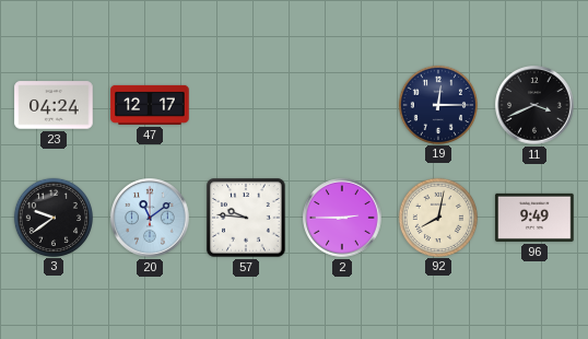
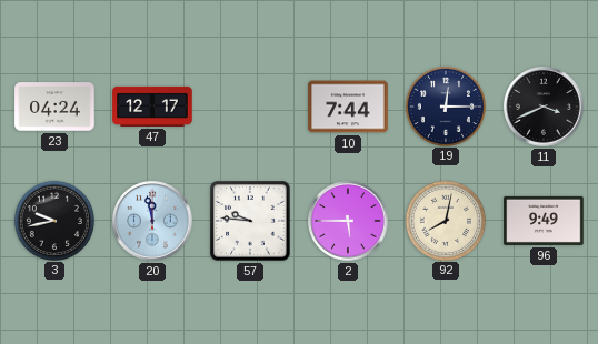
10: none -> 7:44
3: 9:39 -> 9:43
20: 11:09 -> 11:58
2: 2:45 -> 5:45
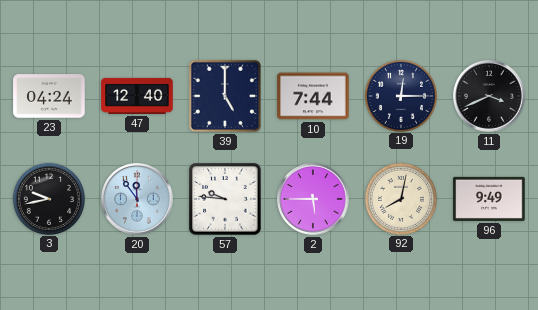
47: 12:17 -> 12:40
39: none -> 5:00
20: 11:58 -> 11:54
